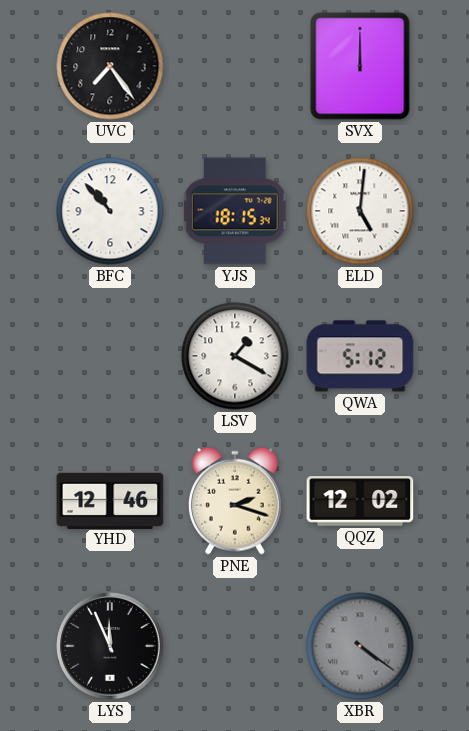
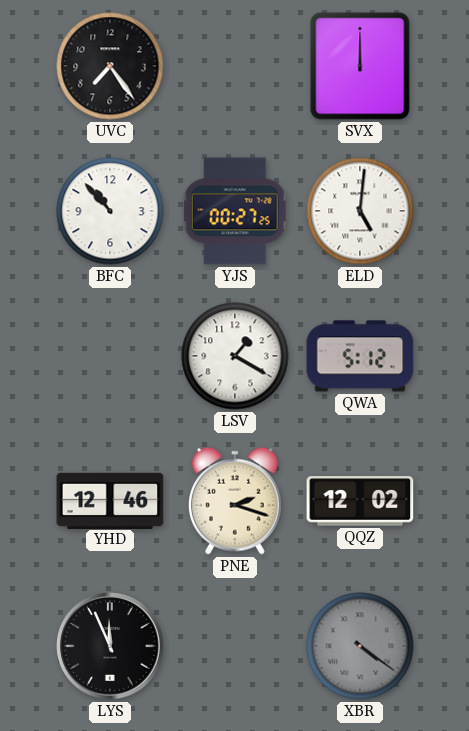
YJS: 18:15 -> 00:27
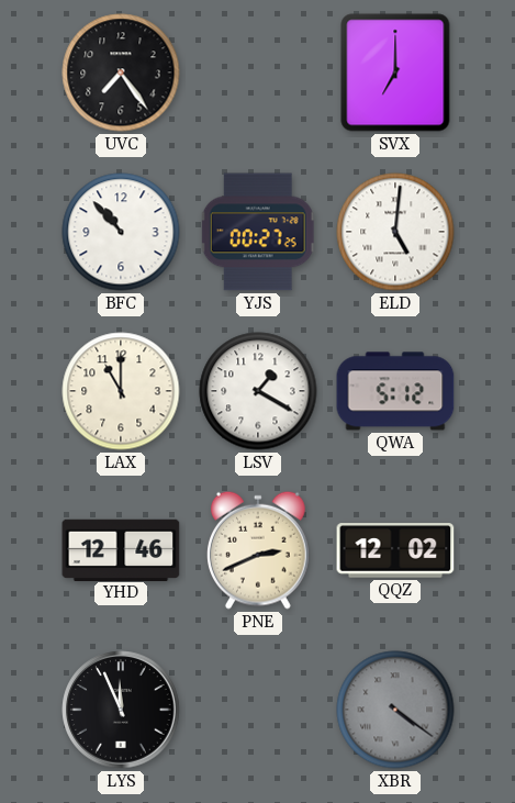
SVX: 12:00 -> 7:00
LAX: none -> 11:00
PNE: 2:18 -> 2:41
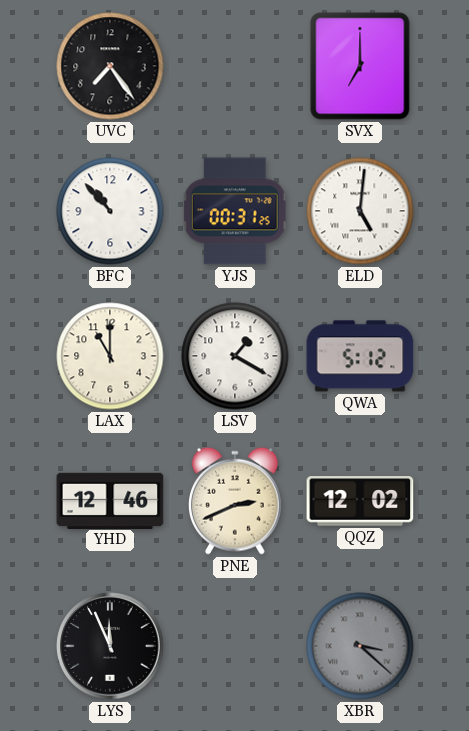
YJS: 00:27 -> 00:31
XBR: 4:21 -> 3:22
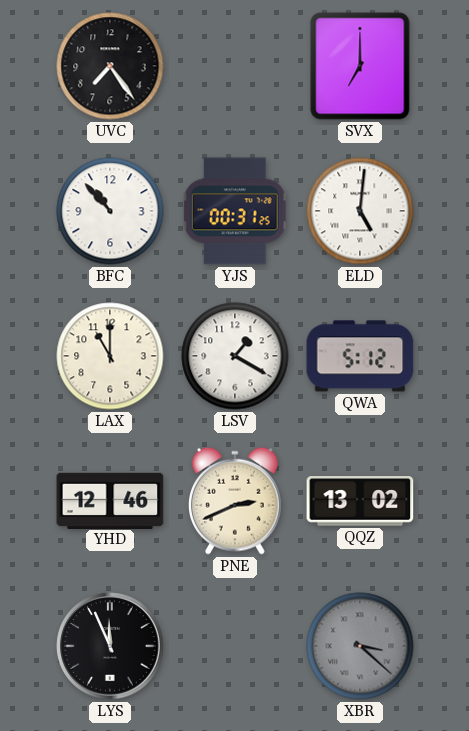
QQZ: 12:02 -> 13:02
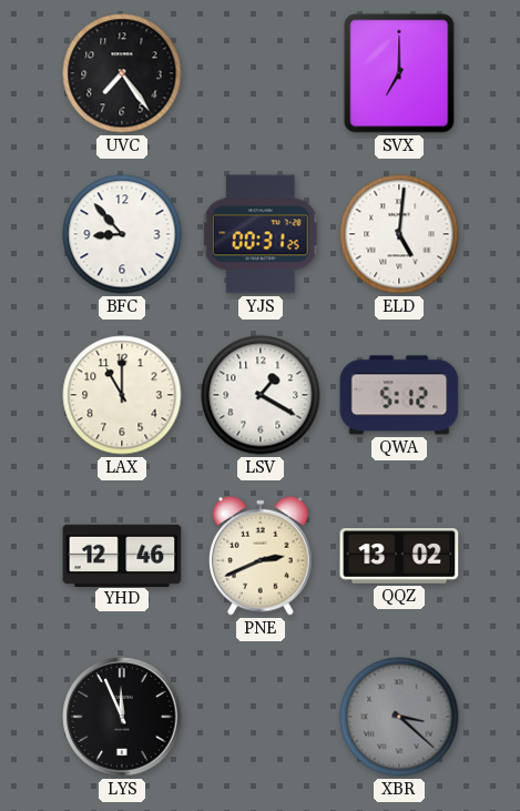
BFC: 10:53 -> 8:53
